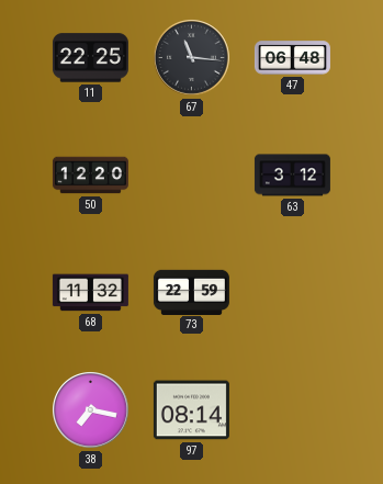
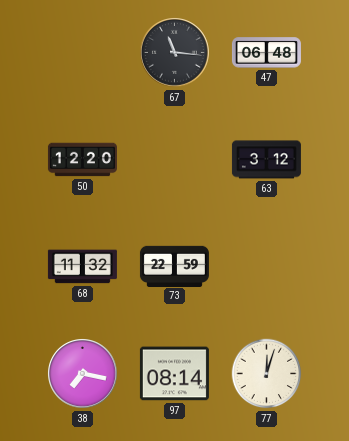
11: 22:25 -> none
77: none -> 12:03
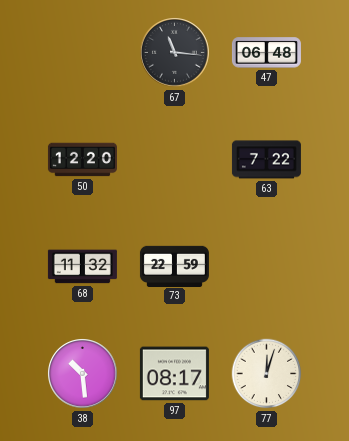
63: 3:12 -> 7:22
38: 7:17 -> 10:29
97: 08:14 -> 08:17
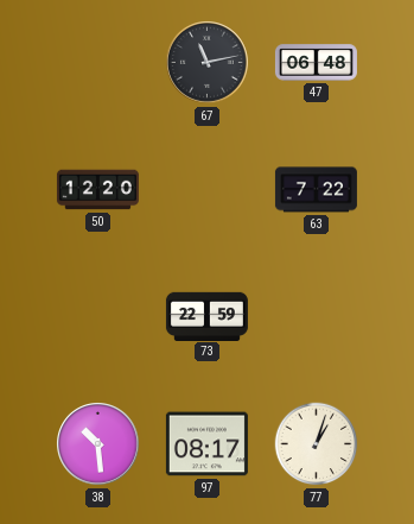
67: 11:16 -> 11:13
68: 11:32 -> none
77: 12:03 -> 1:03
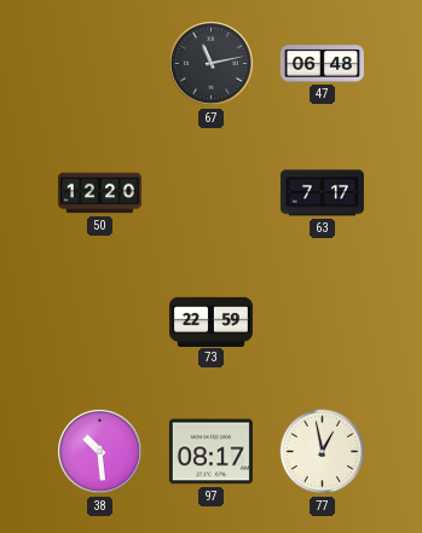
63: 7:22 -> 7:17
77: 1:03 -> 12:58
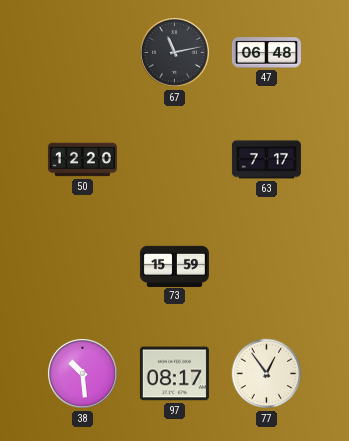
73: 22:59 -> 15:59
77: 12:58 -> 12:54
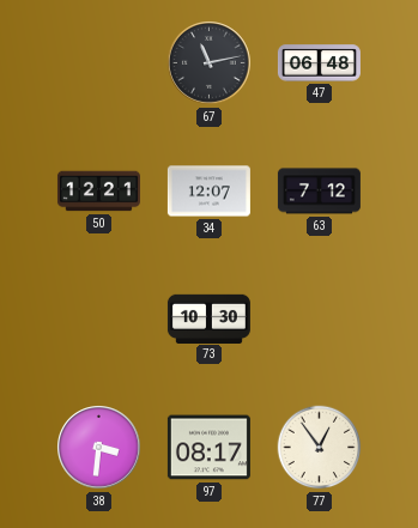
50: 12:20 -> 12:21
34: none -> 12:07
63: 7:17 -> 7:12
73: 15:59 -> 10:30
38: 10:29 -> 3:31
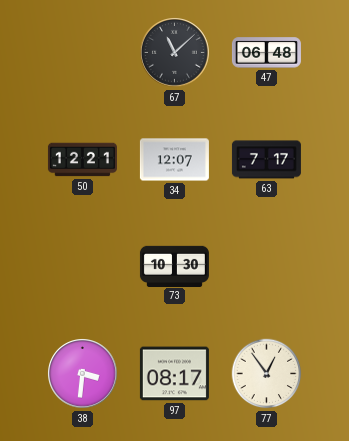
67: 11:13 -> 11:08
63: 7:12 -> 7:17
